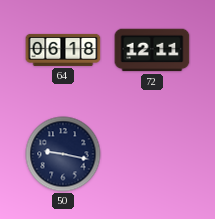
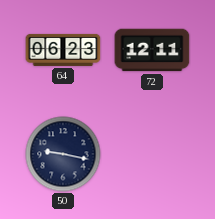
64: 06:18 -> 06:23
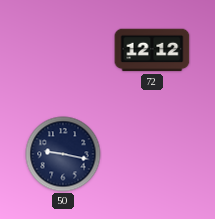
64: 06:23 -> none
72: 12:11 -> 12:12
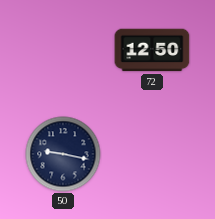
72: 12:12 -> 12:50
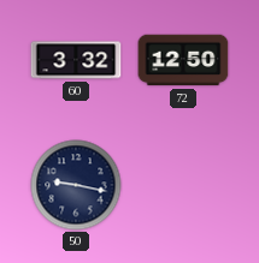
60: none -> 3:32
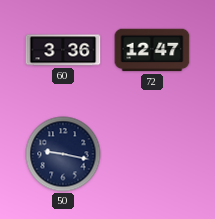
60: 3:32 -> 3:36
72: 12:50 -> 12:47
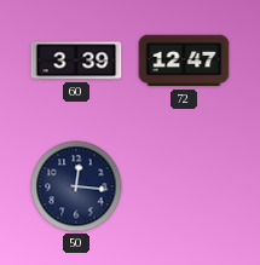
60: 3:36 -> 3:39
50: 9:17 -> 12:16
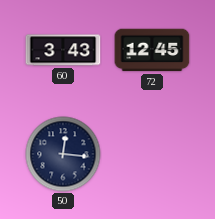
60: 3:39 -> 3:43
72: 12:47 -> 12:45
